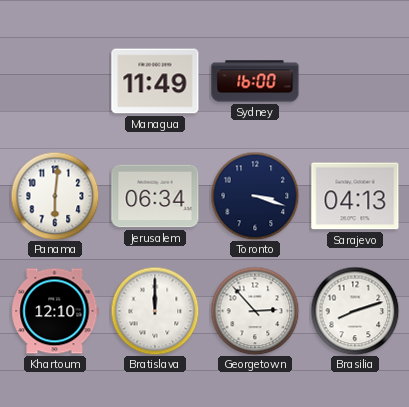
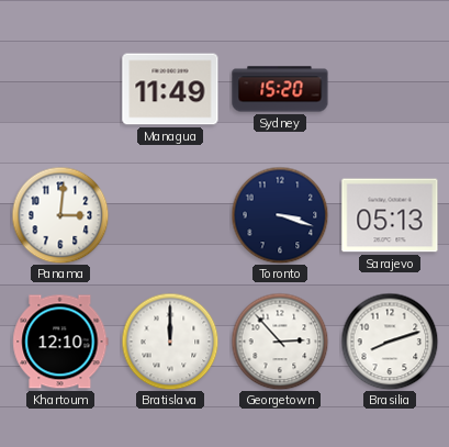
Sydney: 16:00 -> 15:20
Panama: 6:01 -> 3:01
Jerusalem: 06:34 -> none
Sarajevo: 04:13 -> 05:13
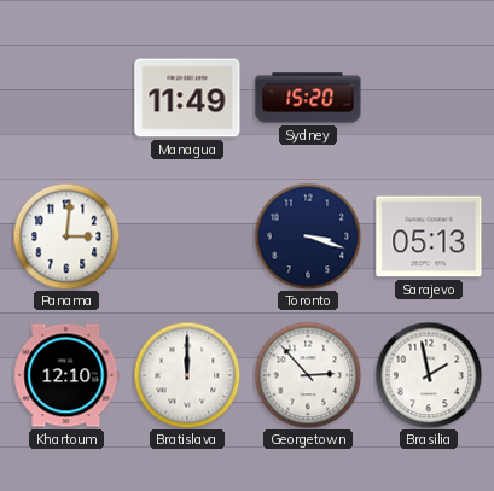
Brasilia: 8:12 -> 1:58
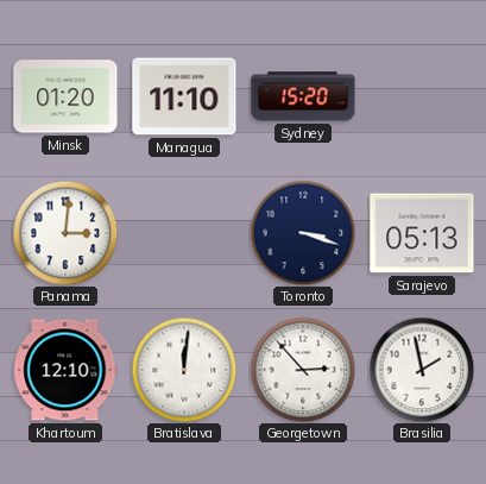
Minsk: none -> 01:20
Managua: 11:49 -> 11:10
Bratislava: 12:00 -> 12:01
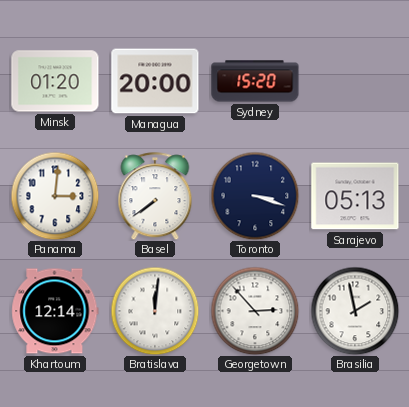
Managua: 11:10 -> 20:00
Basel: none -> 7:39
Khartoum: 12:10 -> 12:14
